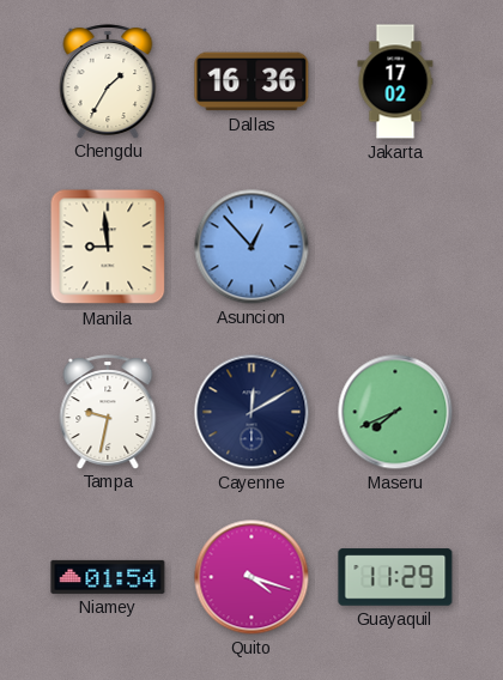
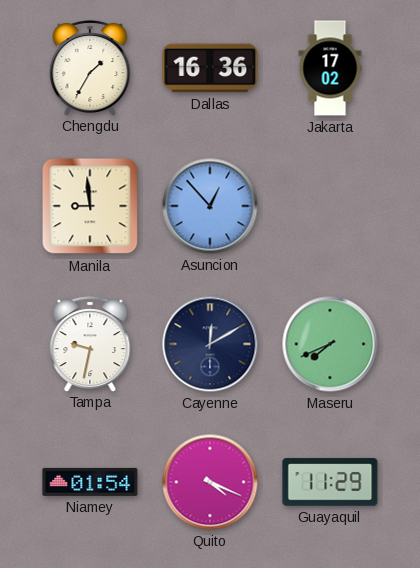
Quito: 4:18 -> 4:19
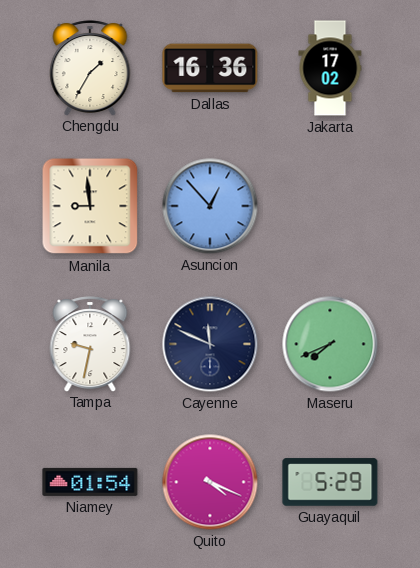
Cayenne: 12:10 -> 11:49
Guayaquil: 11:29 -> 5:29
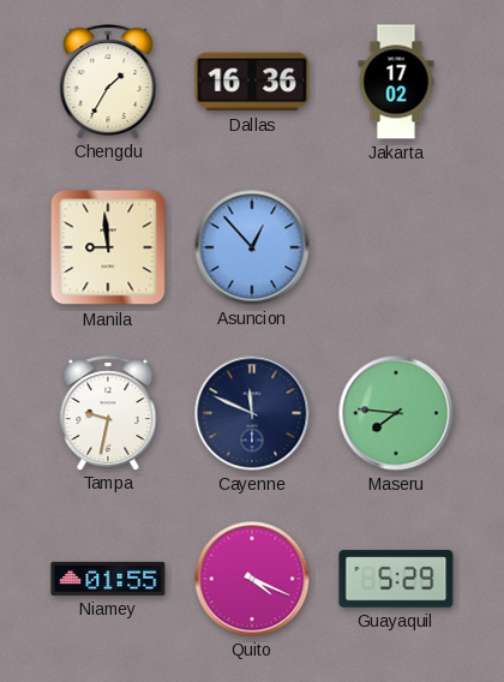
Maseru: 7:41 -> 7:46
Niamey: 01:54 -> 01:55
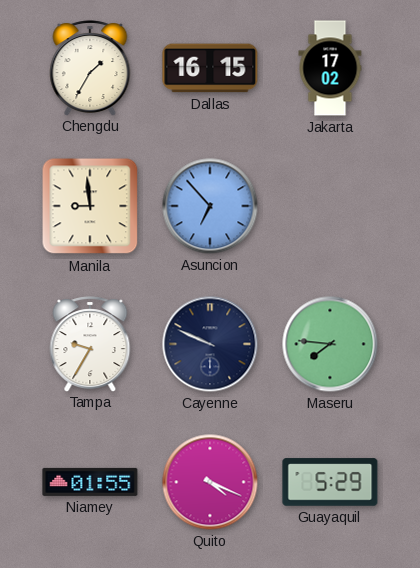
Dallas: 16:36 -> 16:15
Asuncion: 12:53 -> 6:53
Tampa: 9:32 -> 9:35
Cayenne: 11:49 -> 9:49
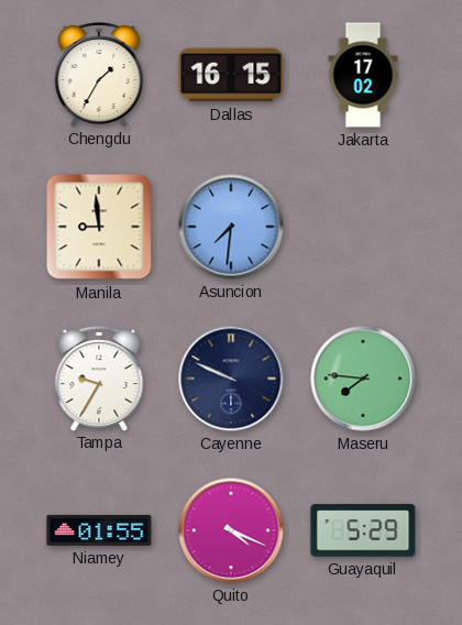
Asuncion: 6:53 -> 7:31
